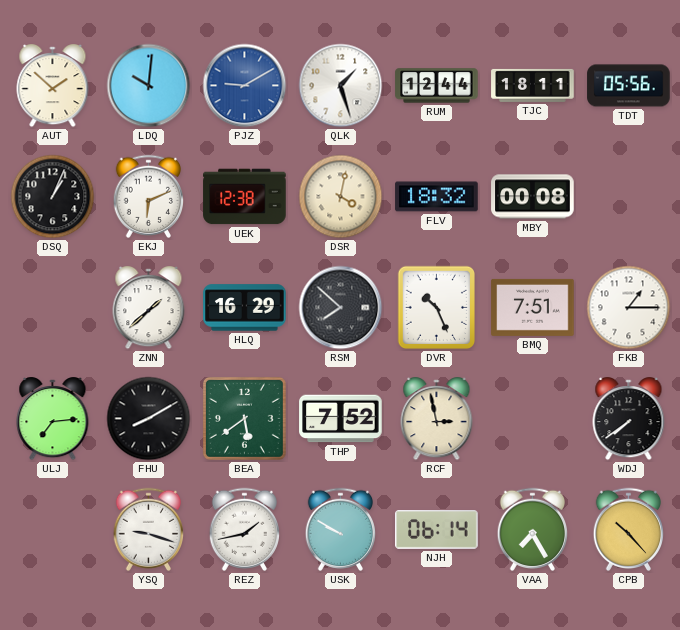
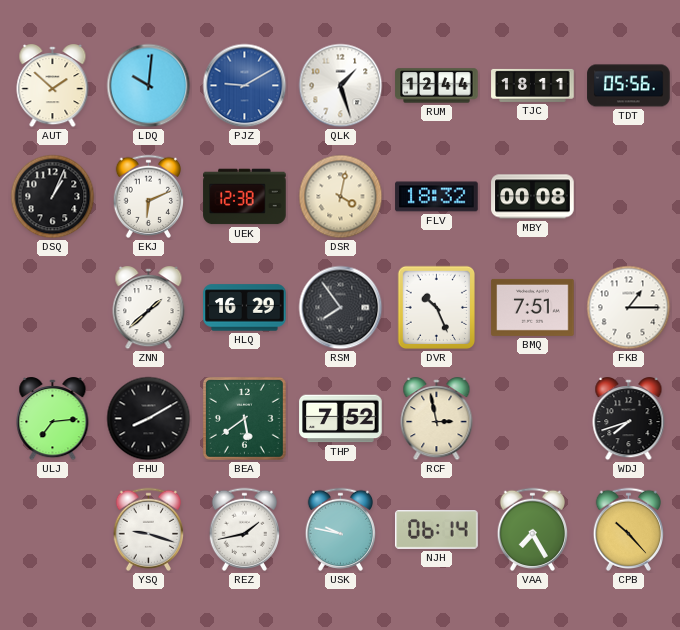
RSM: 7:52 -> 7:54
WDJ: 7:39 -> 7:42
USK: 9:50 -> 9:47
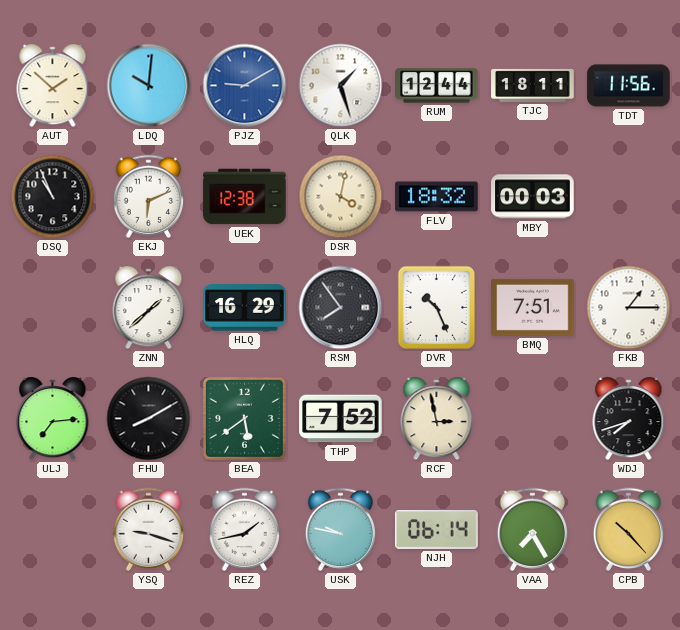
TDT: 05:56 -> 11:56
DSQ: 1:04 -> 10:56
MBY: 00:08 -> 00:03
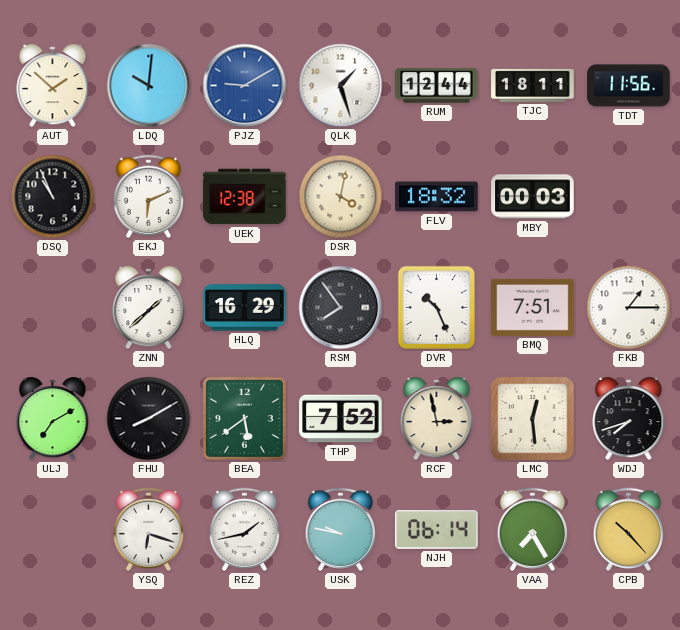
ULJ: 7:14 -> 7:10
LMC: none -> 12:29
YSQ: 9:18 -> 6:18
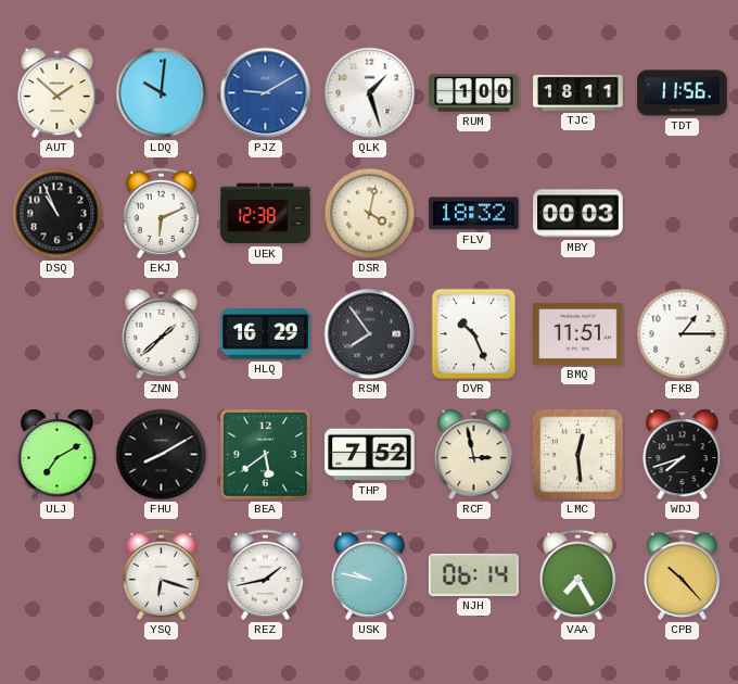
RUM: 12:44 -> 1:00
BMQ: 7:51 -> 11:51
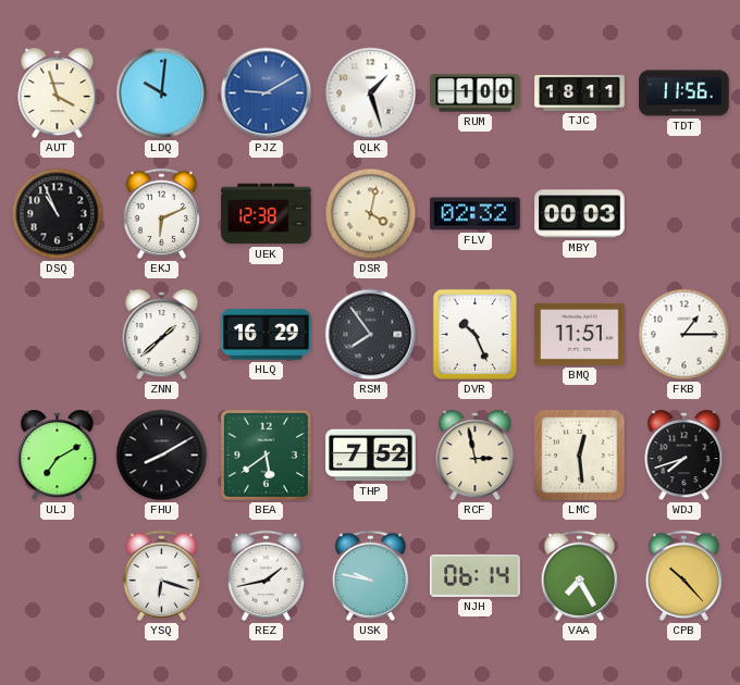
AUT: 1:52 -> 3:57
FLV: 18:32 -> 02:32
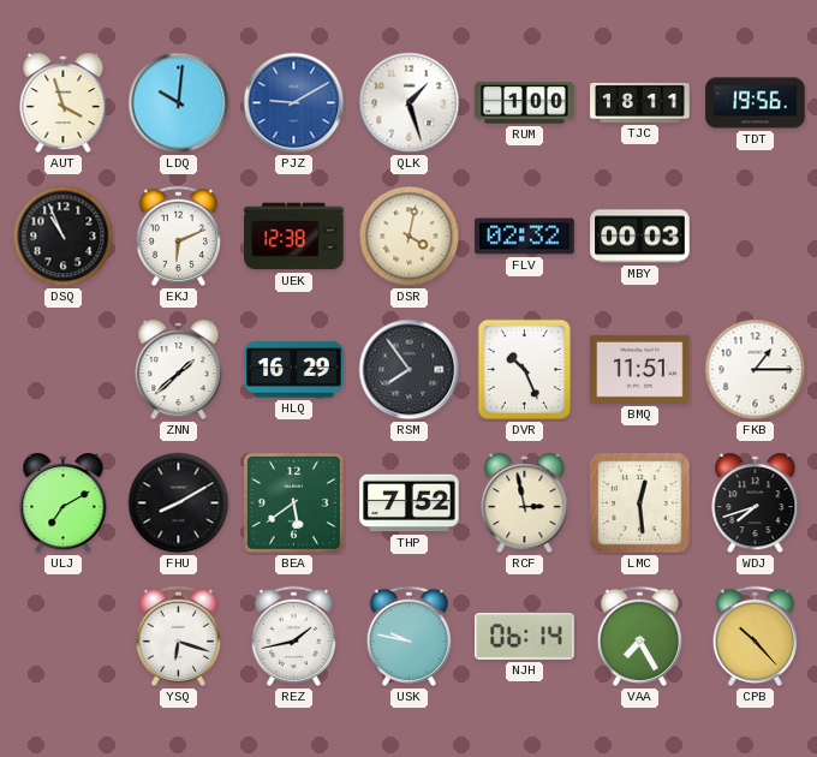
TDT: 11:56 -> 19:56
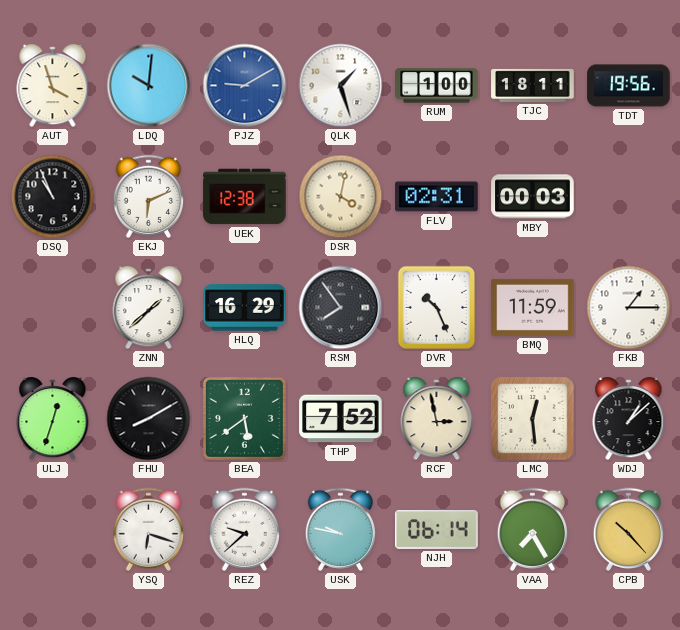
FLV: 02:32 -> 02:31
BMQ: 11:51 -> 11:59
ULJ: 7:10 -> 12:33
WDJ: 7:42 -> 1:08
REZ: 1:43 -> 9:38
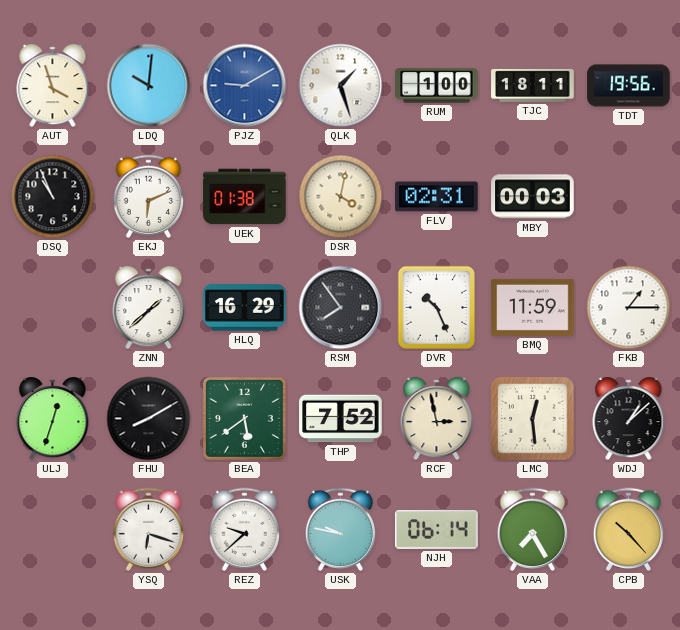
UEK: 12:38 -> 01:38
